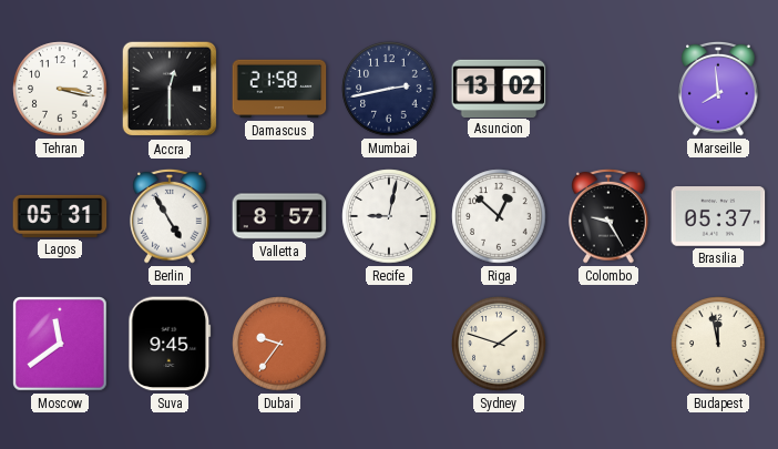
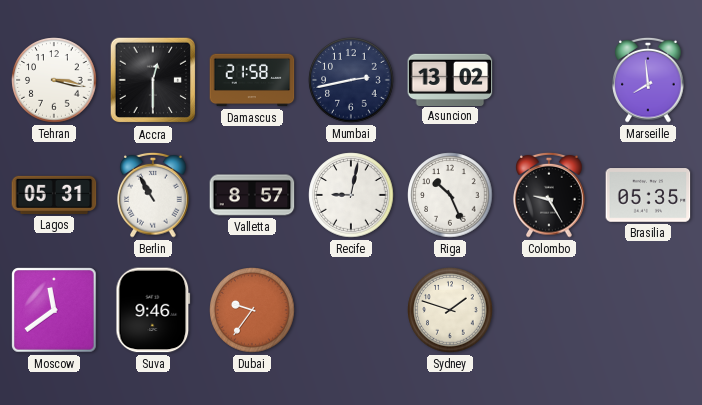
Berlin: 4:55 -> 10:55
Riga: 12:52 -> 10:26
Brasilia: 05:37 -> 05:35
Suva: 9:45 -> 9:46
Budapest: 11:58 -> none
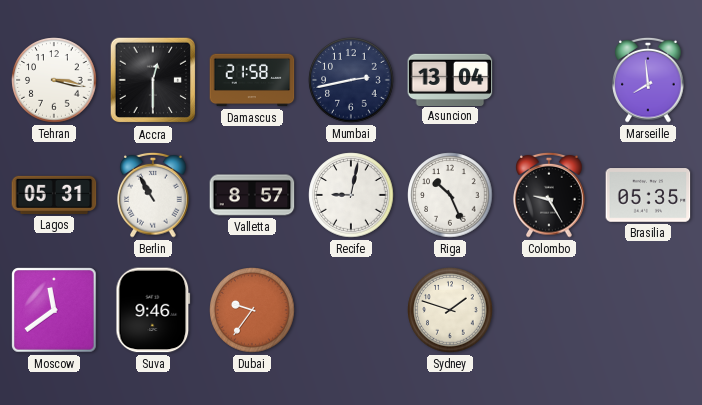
Asuncion: 13:02 -> 13:04
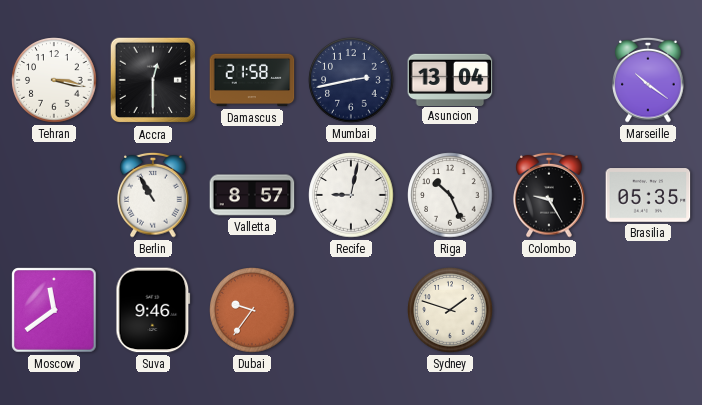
Marseille: 7:59 -> 10:21
Lagos: 05:31 -> none
